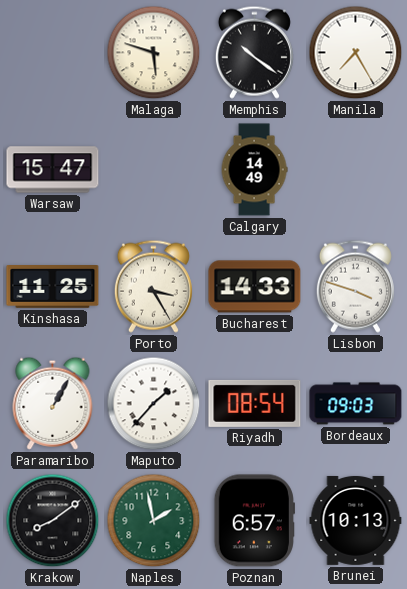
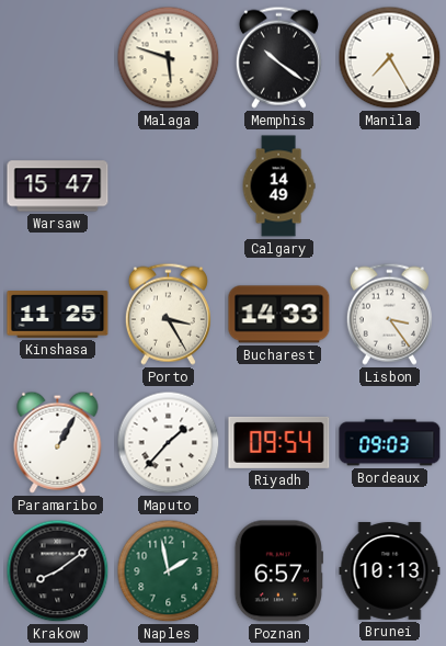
Lisbon: 3:48 -> 3:24
Riyadh: 08:54 -> 09:54
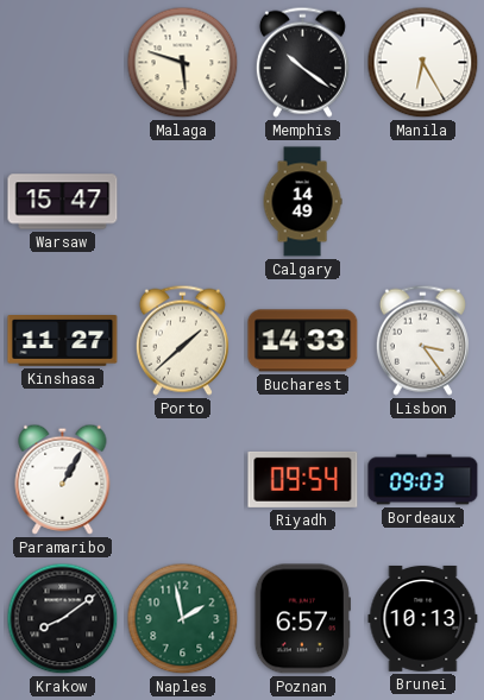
Manila: 7:25 -> 6:25
Kinshasa: 11:25 -> 11:27
Porto: 3:25 -> 1:38
Maputo: 1:37 -> none
